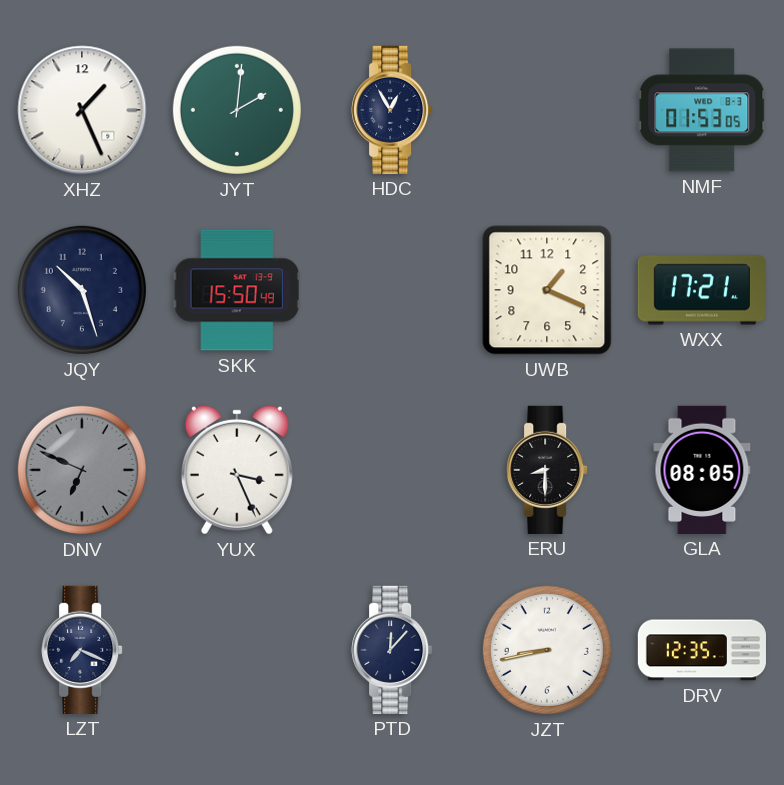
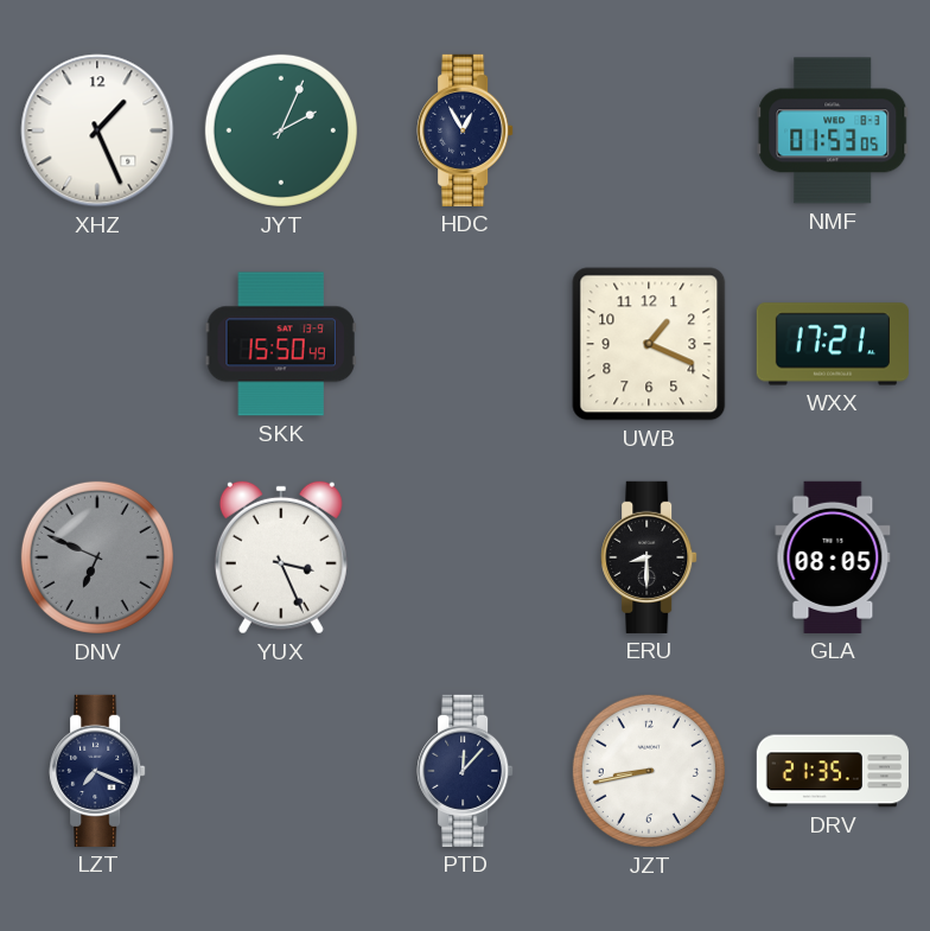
JYT: 2:01 -> 2:04
JQY: 10:27 -> none
DRV: 12:35 -> 21:35
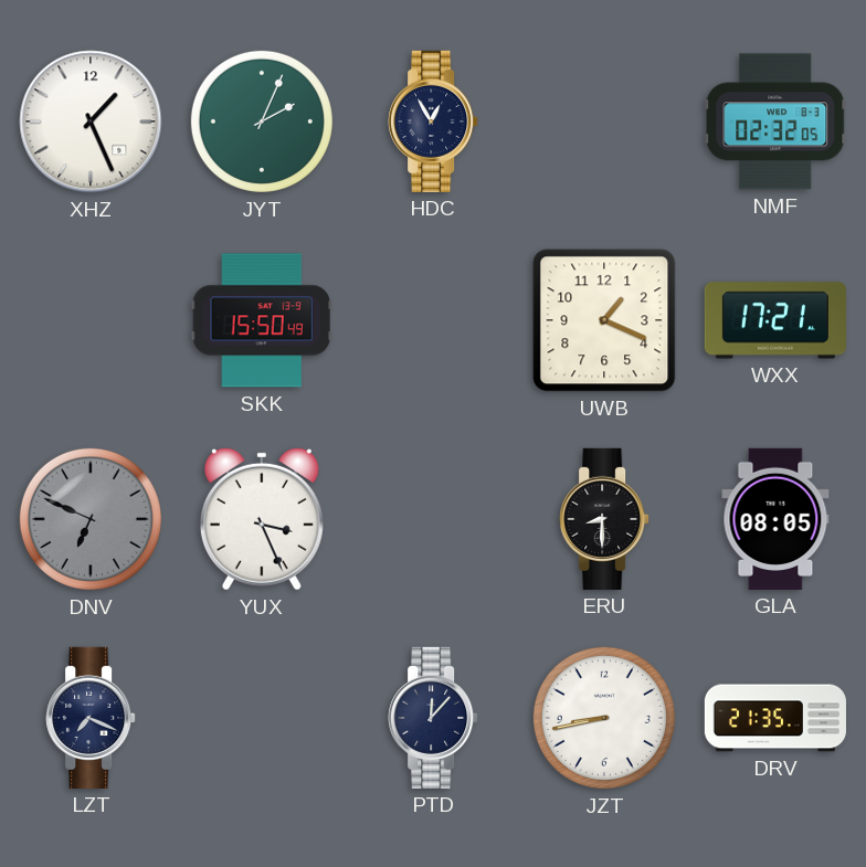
NMF: 01:53 -> 02:32
